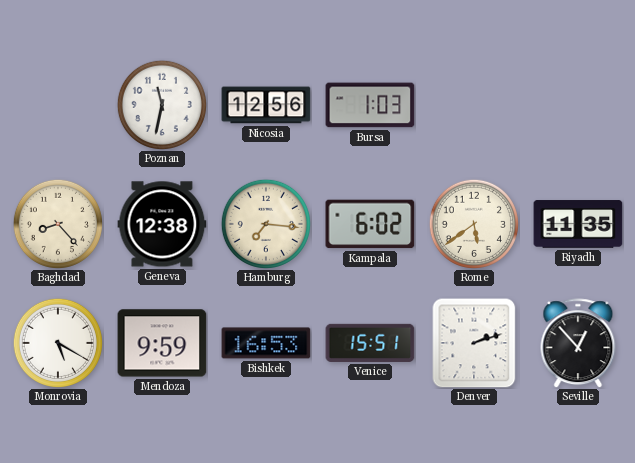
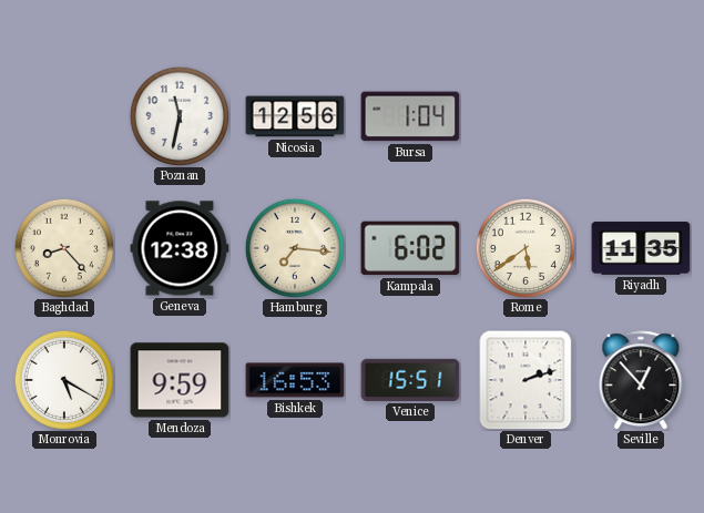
Bursa: 1:03 -> 1:04
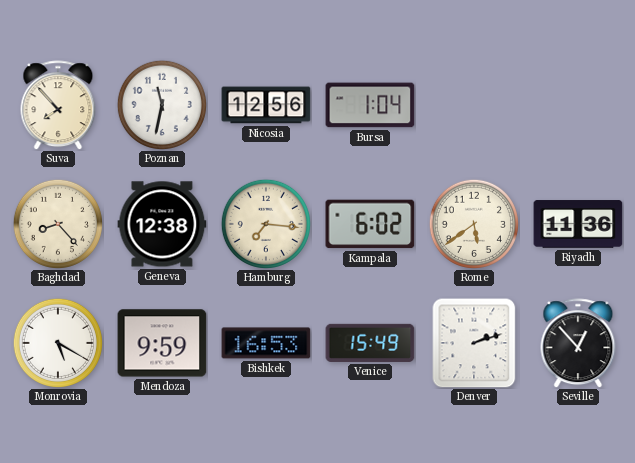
Suva: none -> 7:53
Riyadh: 11:35 -> 11:36
Venice: 15:51 -> 15:49
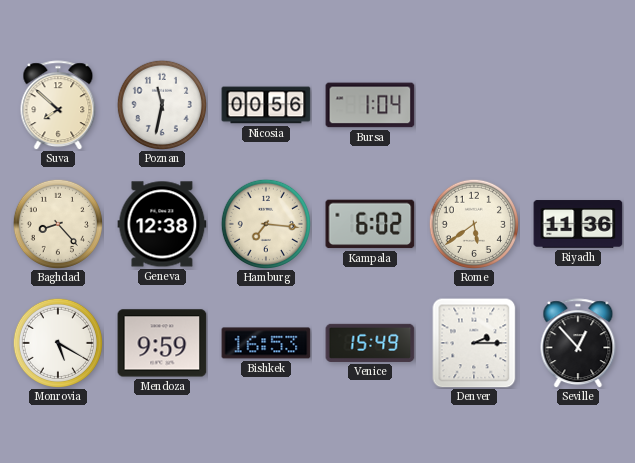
Suva: 7:53 -> 7:52
Nicosia: 12:56 -> 00:56
Denver: 2:12 -> 2:15
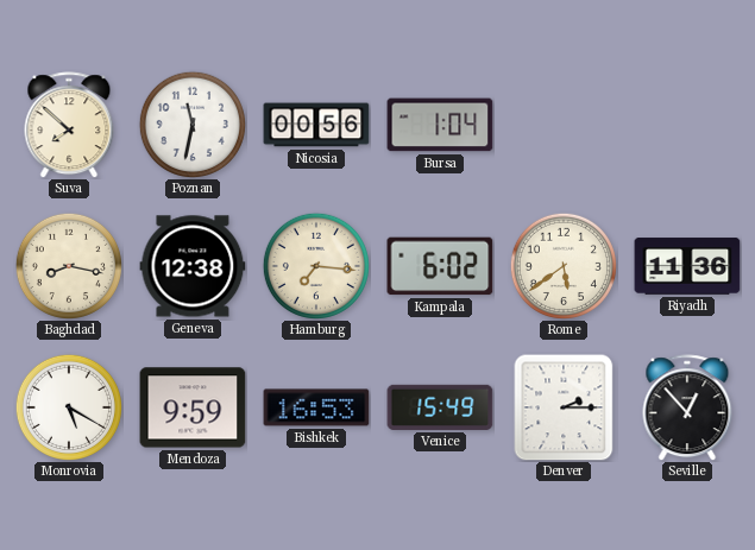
Baghdad: 8:23 -> 8:17
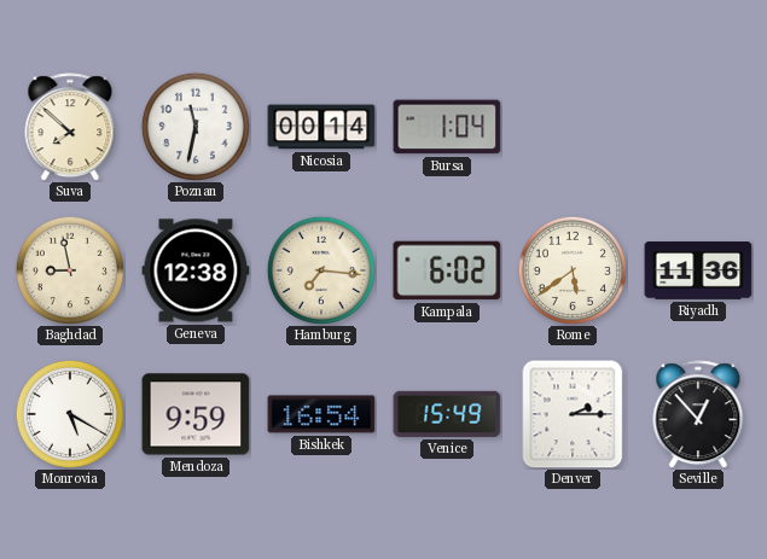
Nicosia: 00:56 -> 00:14
Baghdad: 8:17 -> 8:58
Bishkek: 16:53 -> 16:54
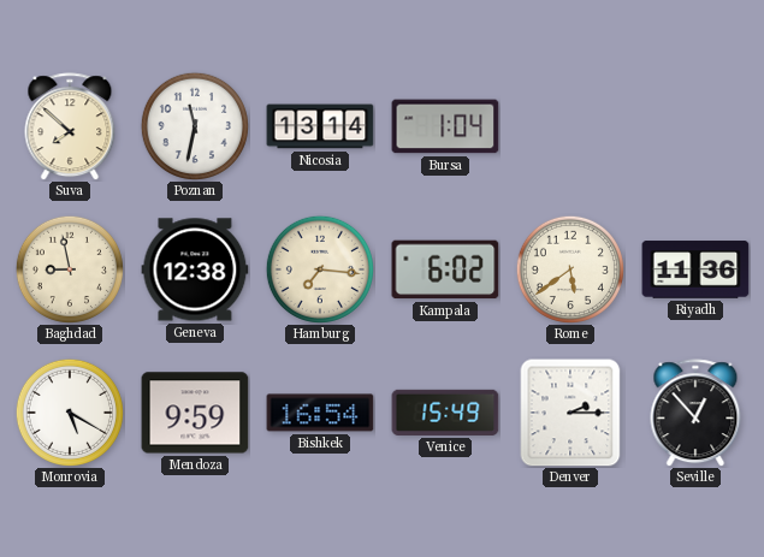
Nicosia: 00:14 -> 13:14
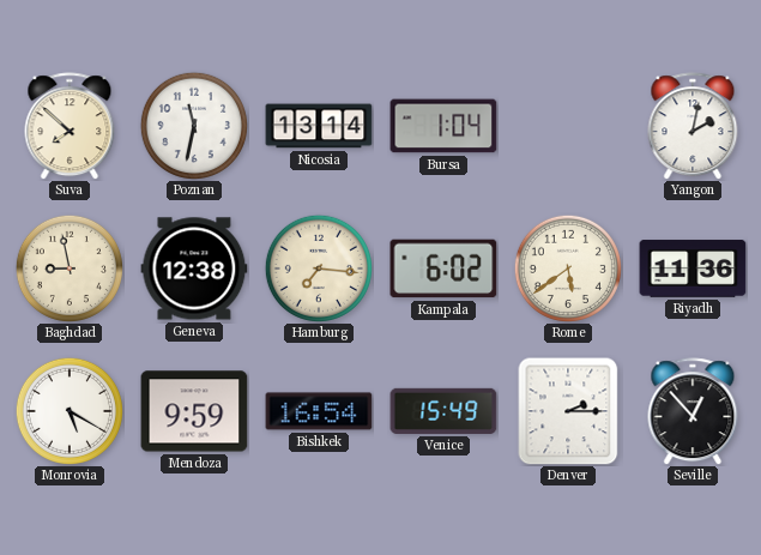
Yangon: none -> 2:02
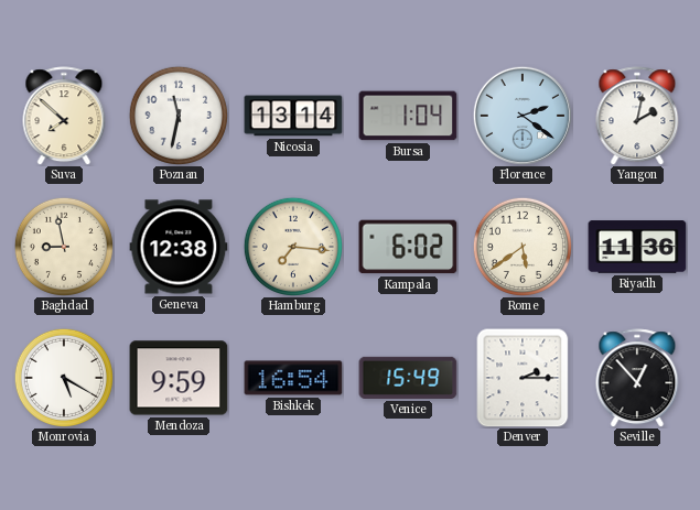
Florence: none -> 2:21
